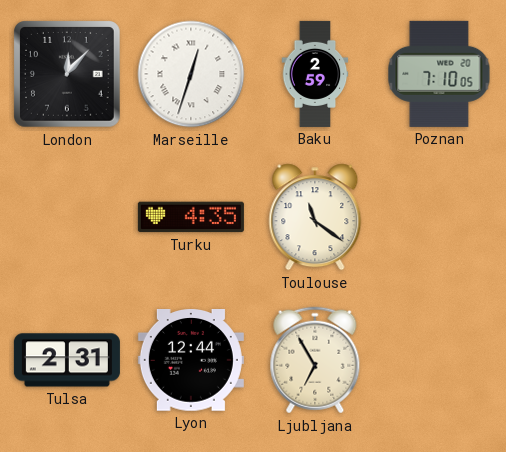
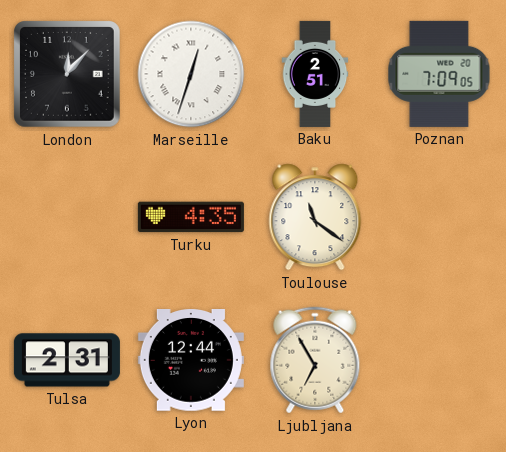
Baku: 2:59 -> 2:51
Poznan: 7:10 -> 7:09
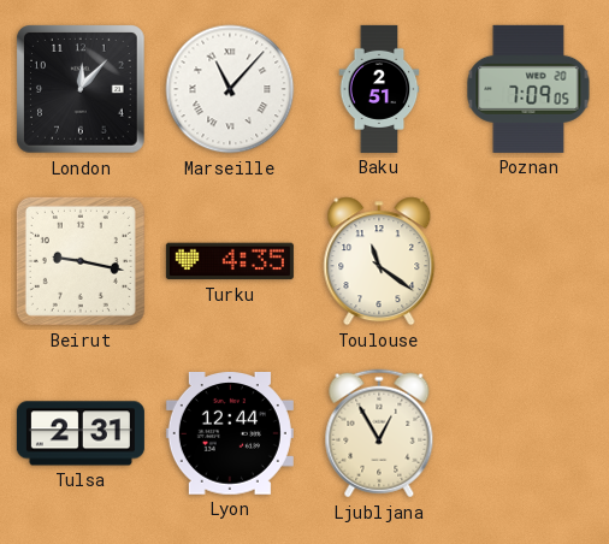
Marseille: 12:33 -> 11:07
Beirut: none -> 9:17
Ljubljana: 6:55 -> 12:55
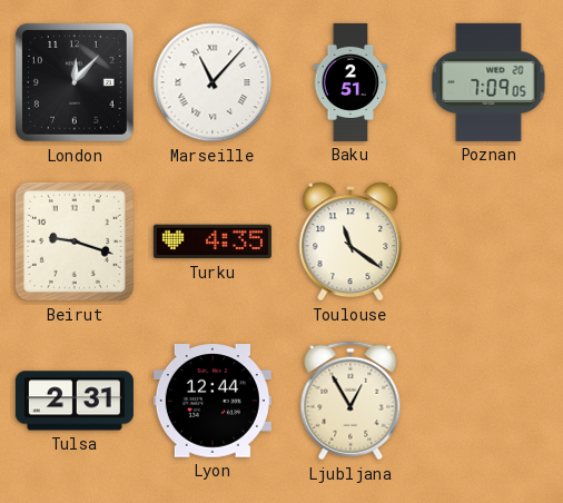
Beirut: 9:17 -> 9:18
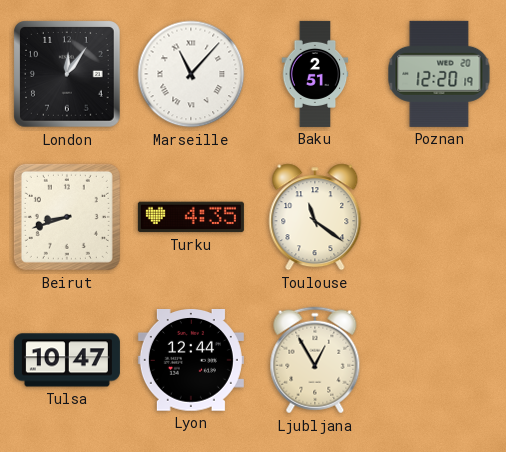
London: 12:07 -> 12:06
Poznan: 7:09 -> 12:20
Beirut: 9:18 -> 8:42
Tulsa: 2:31 -> 10:47
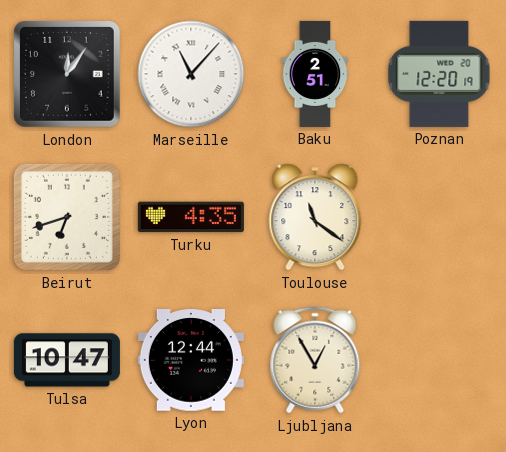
Beirut: 8:42 -> 6:42
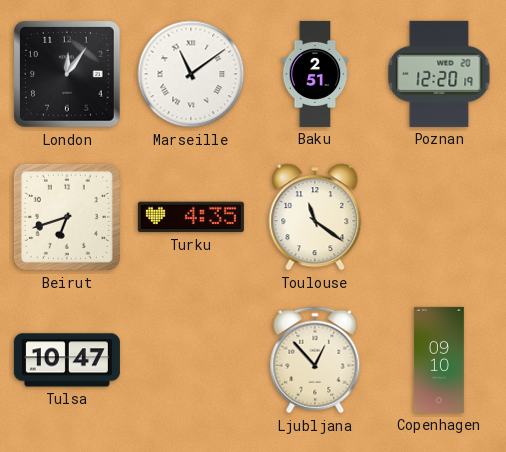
Marseille: 11:07 -> 11:09
Lyon: 12:44 -> none
Ljubljana: 12:55 -> 12:53
Copenhagen: none -> 09:10
